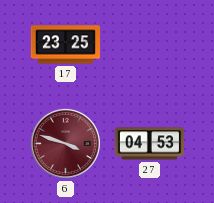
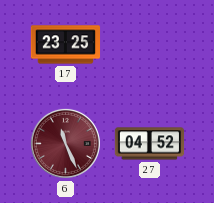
6: 3:48 -> 11:26
27: 04:53 -> 04:52
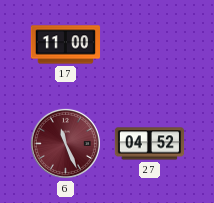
17: 23:25 -> 11:00
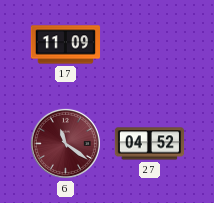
17: 11:00 -> 11:09
6: 11:26 -> 11:21
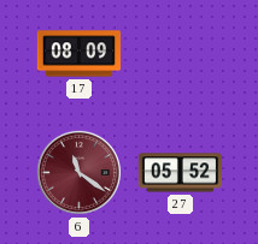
17: 11:09 -> 08:09
27: 04:52 -> 05:52
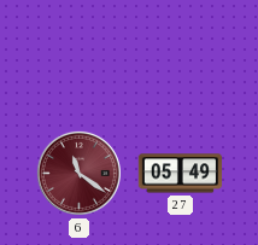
17: 08:09 -> none
27: 05:52 -> 05:49
